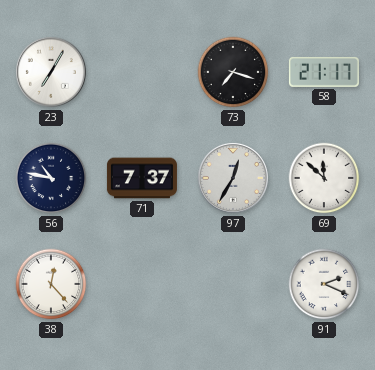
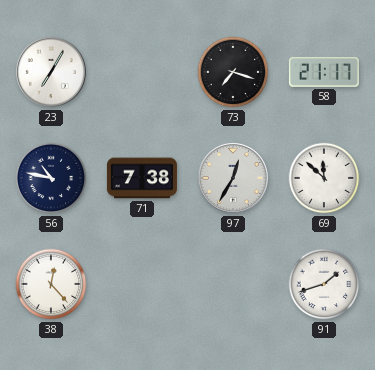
71: 7:37 -> 7:38
91: 2:19 -> 1:42
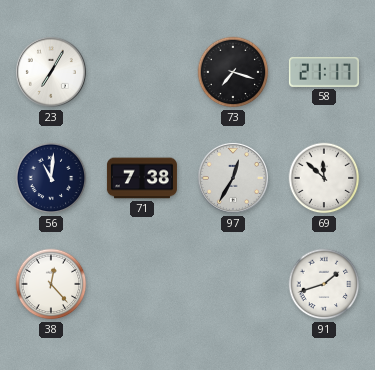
56: 10:47 -> 11:01
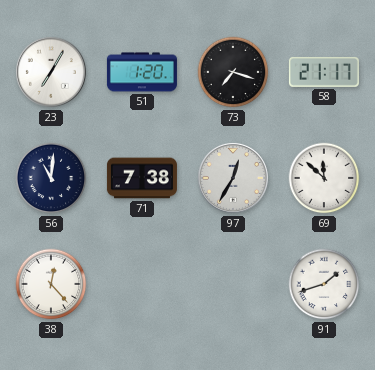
51: none -> 1:20
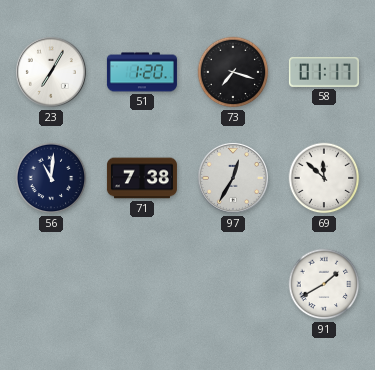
58: 21:17 -> 01:17
38: 12:23 -> none
91: 1:42 -> 1:40
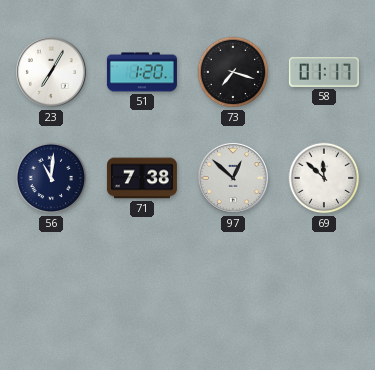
97: 12:35 -> 12:52
91: 1:40 -> none
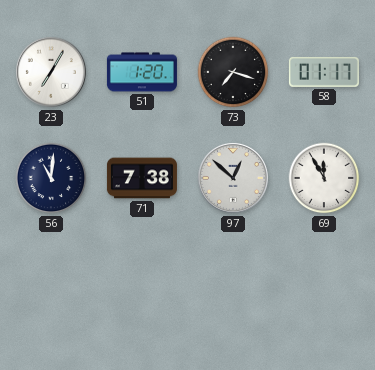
69: 11:52 -> 11:55
